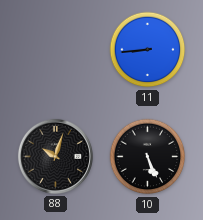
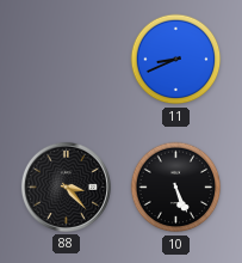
11: 8:44 -> 8:41
88: 10:03 -> 3:23
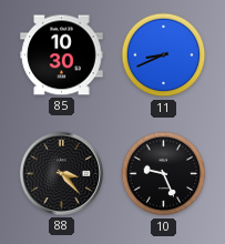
85: none -> 10:30
10: 5:26 -> 9:26
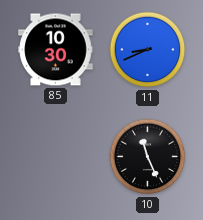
88: 3:23 -> none
10: 9:26 -> 11:26
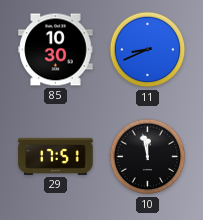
29: none -> 17:51
10: 11:26 -> 11:58
